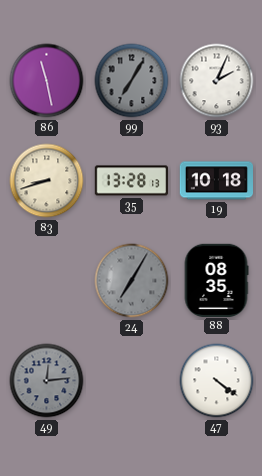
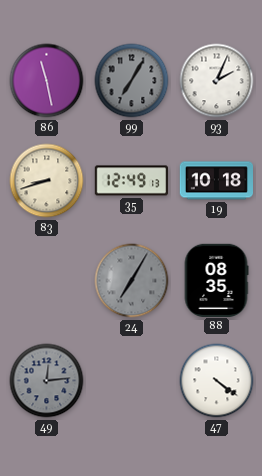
35: 13:28 -> 12:49
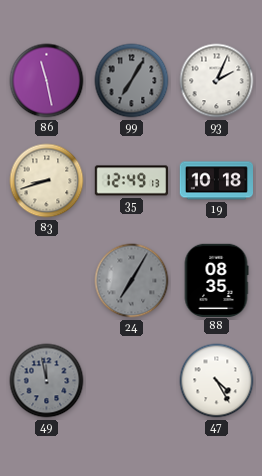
49: 12:14 -> 11:58
47: 4:21 -> 4:25
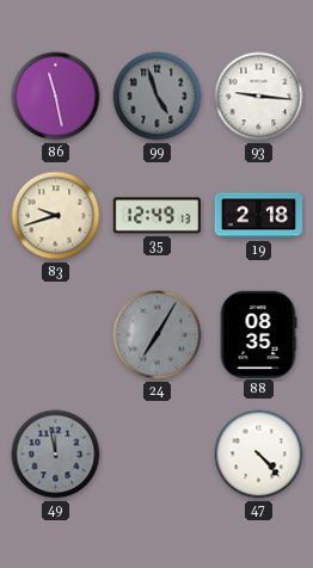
99: 7:05 -> 4:57
93: 2:04 -> 9:16
83: 8:42 -> 9:42
19: 10:18 -> 2:18
47: 4:25 -> 4:23
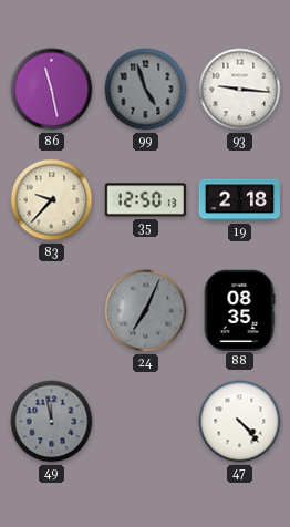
83: 9:42 -> 9:37
35: 12:49 -> 12:50
24: 7:05 -> 7:04
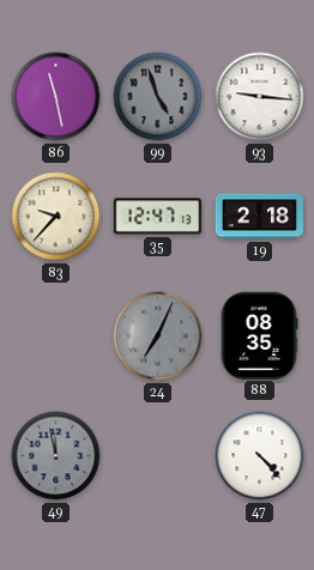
35: 12:50 -> 12:47
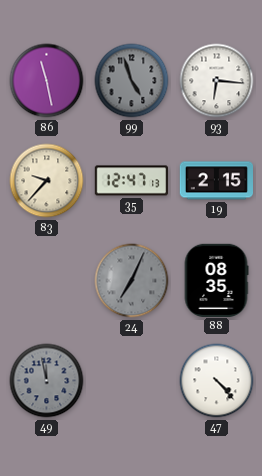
93: 9:16 -> 6:16
19: 2:18 -> 2:15
